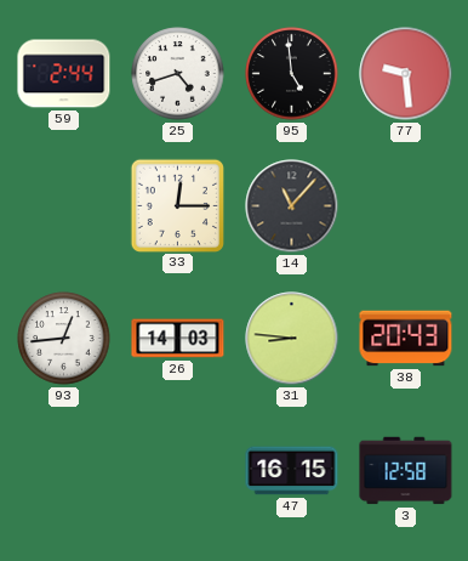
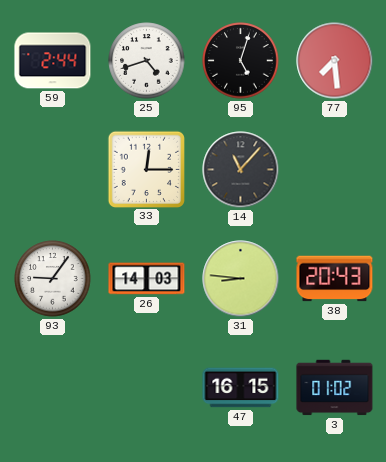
95: 4:59 -> 5:03
77: 9:29 -> 7:29
93: 12:44 -> 9:06
3: 12:58 -> 01:02
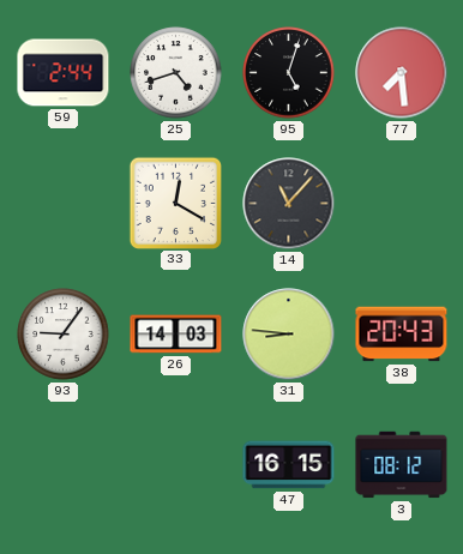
33: 12:15 -> 12:20
3: 01:02 -> 08:12
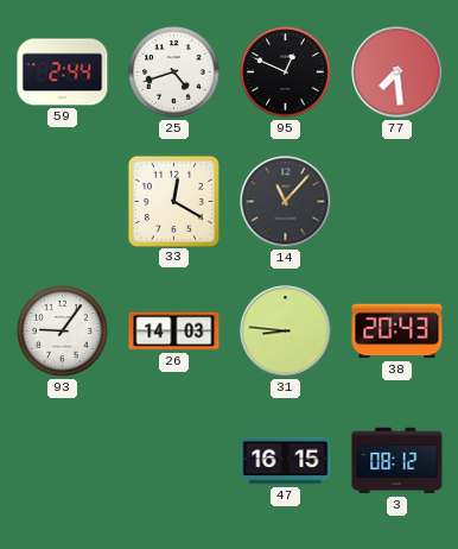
95: 5:03 -> 12:49
